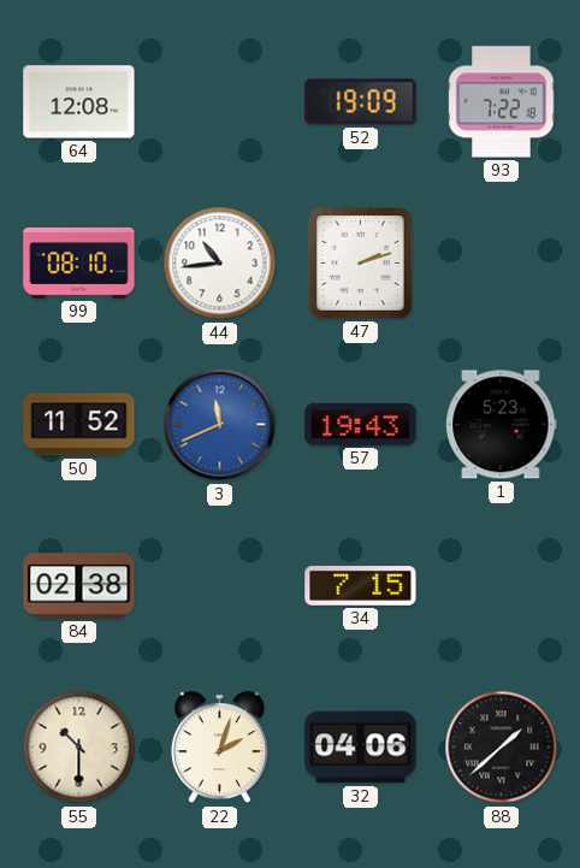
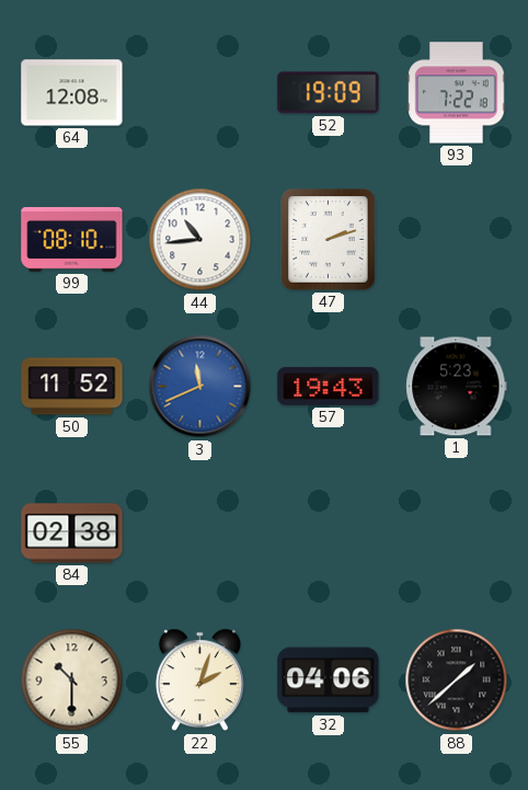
34: 7:15 -> none
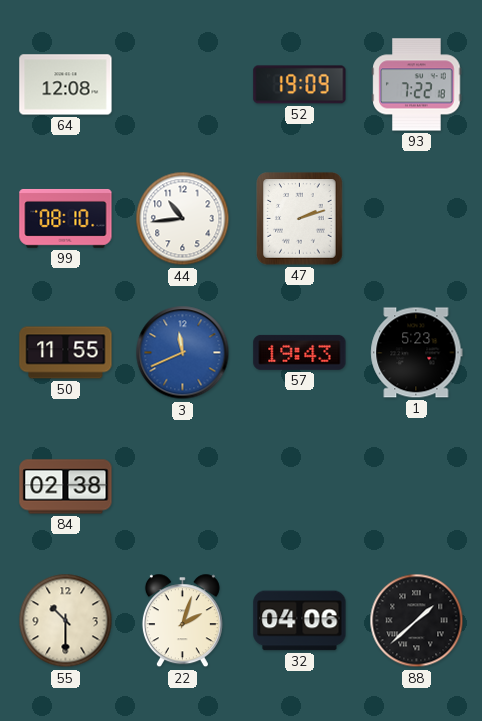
50: 11:52 -> 11:55
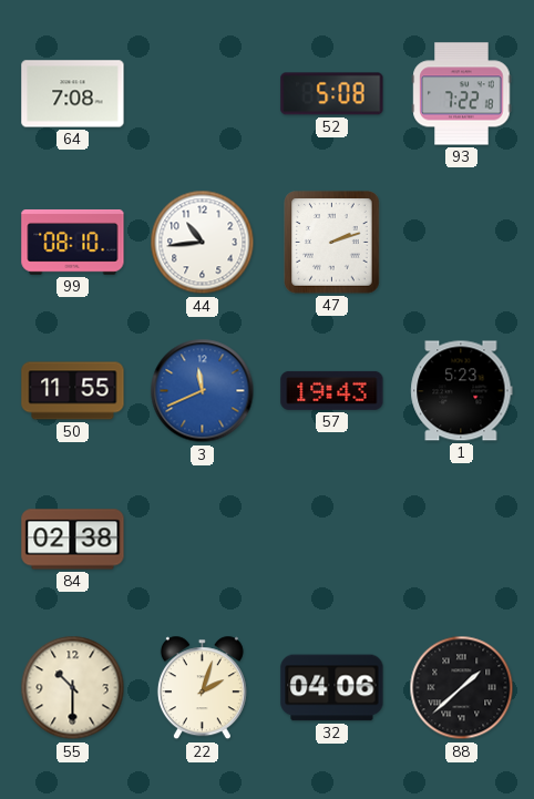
64: 12:08 -> 7:08
52: 19:09 -> 5:08
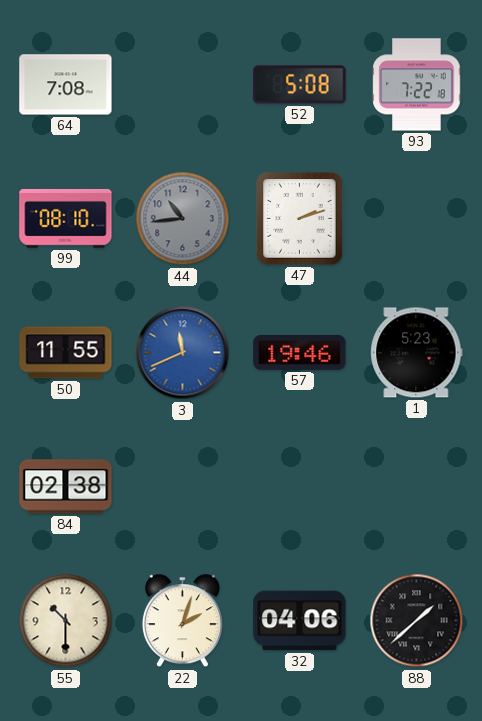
44 dial: white -> grey
57: 19:43 -> 19:46
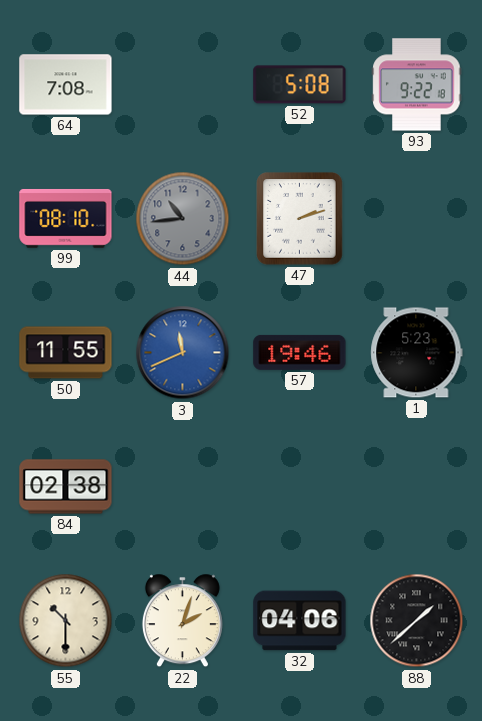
93: 7:22 -> 9:22
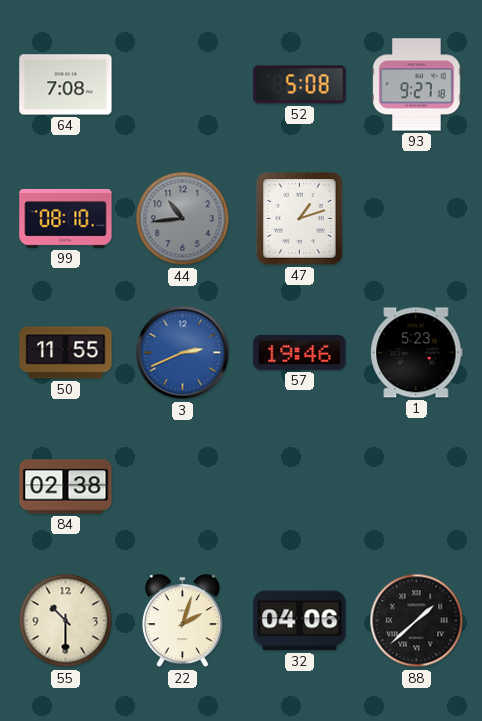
93: 9:22 -> 9:27
47: 2:12 -> 1:12
3: 11:41 -> 2:41
